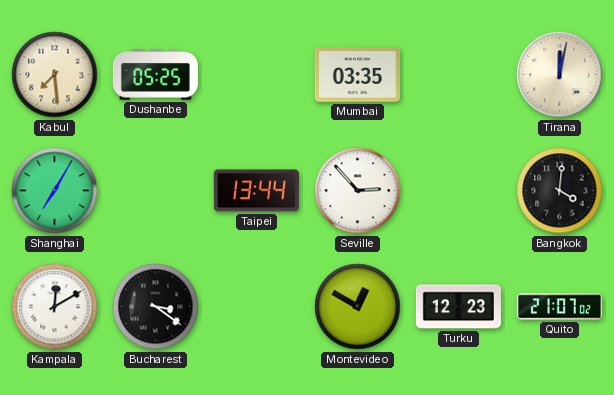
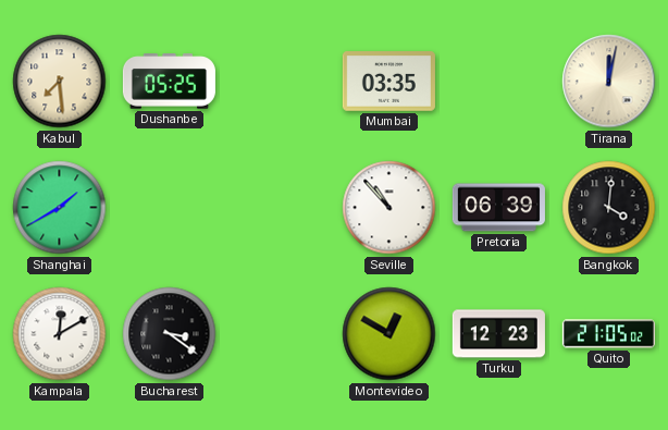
Shanghai: 7:05 -> 1:40
Taipei: 13:44 -> none
Seville: 2:53 -> 10:53
Pretoria: none -> 06:39
Quito: 21:07 -> 21:05
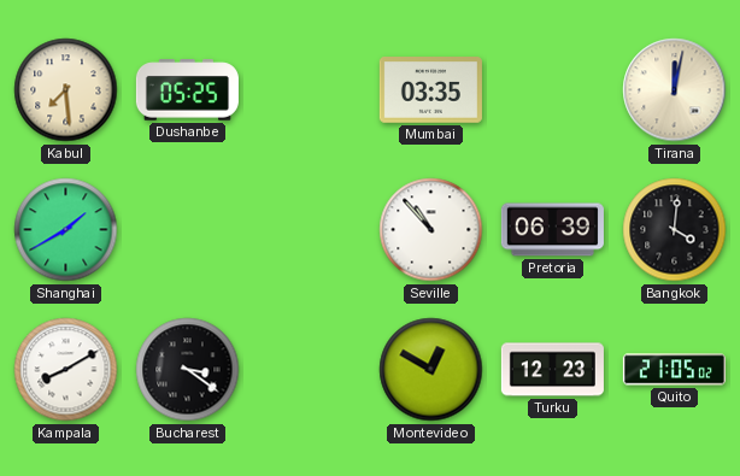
Kampala: 12:10 -> 8:10
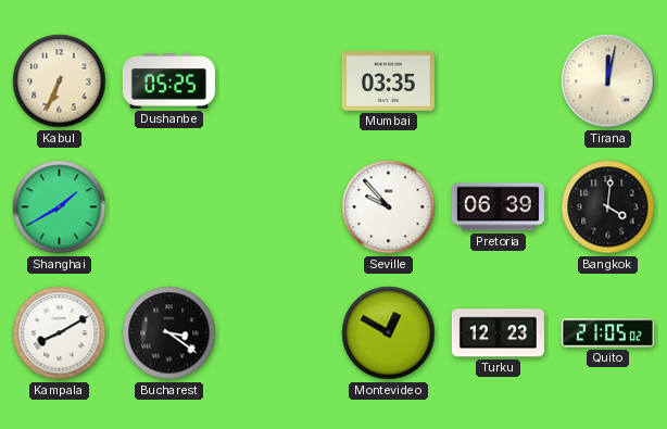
Kabul: 7:29 -> 6:34
Seville: 10:53 -> 9:53
